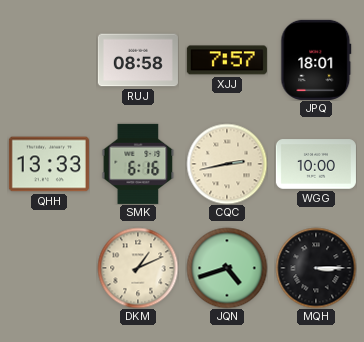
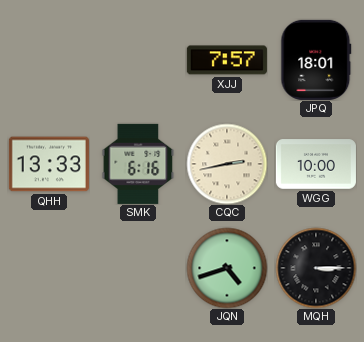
RUJ: 08:58 -> none
DKM: 1:11 -> none
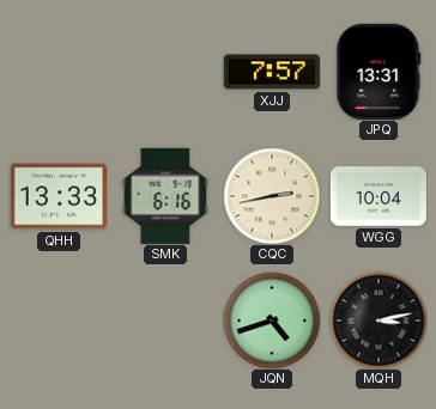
JPQ: 18:01 -> 13:31
WGG: 10:00 -> 10:04
MQH: 3:15 -> 3:13
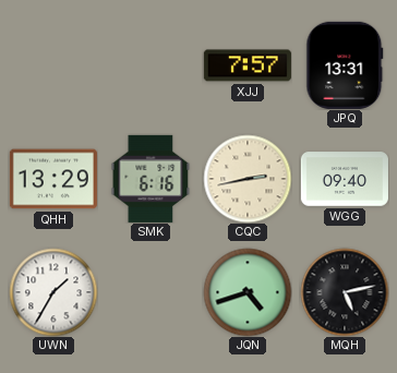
QHH: 13:33 -> 13:29
WGG: 10:04 -> 09:40
UWN: none -> 1:35
MQH: 3:13 -> 5:13
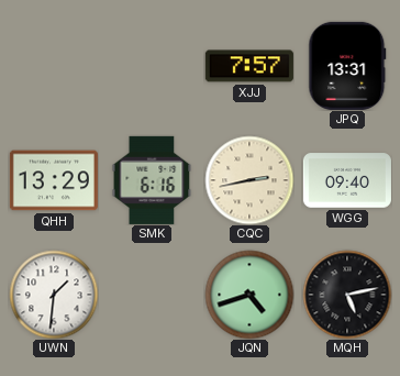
UWN: 1:35 -> 1:31
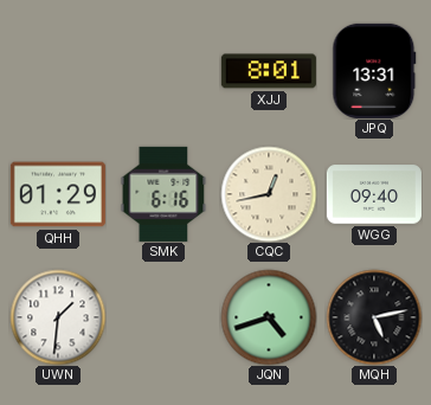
XJJ: 7:57 -> 8:01
QHH: 13:29 -> 01:29
CQC: 2:43 -> 12:43
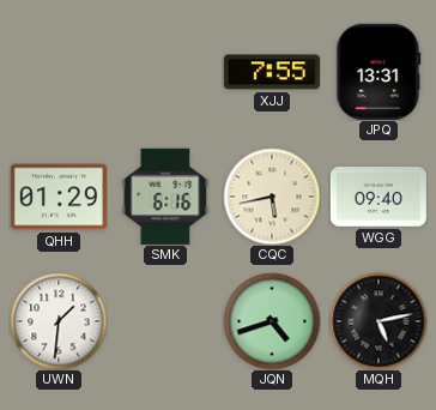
XJJ: 8:01 -> 7:55
CQC: 12:43 -> 5:43
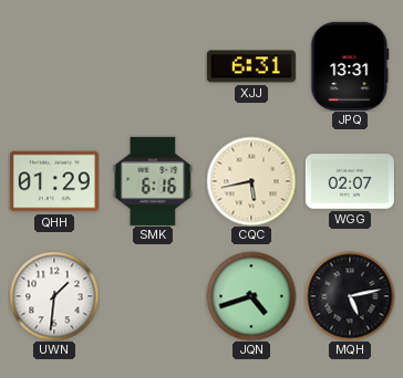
XJJ: 7:55 -> 6:31
WGG: 09:40 -> 02:07
